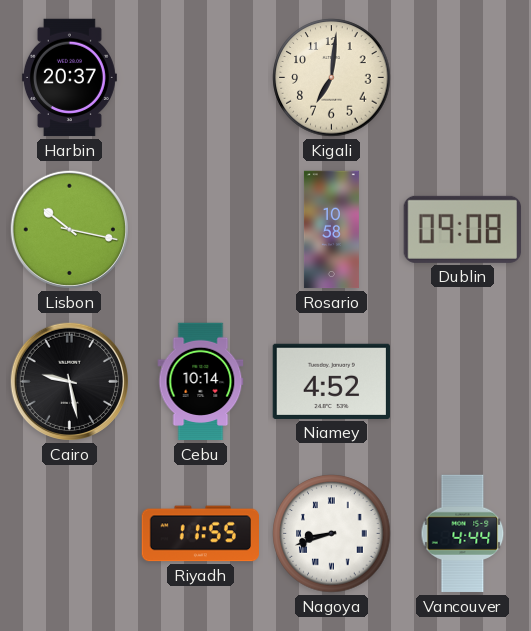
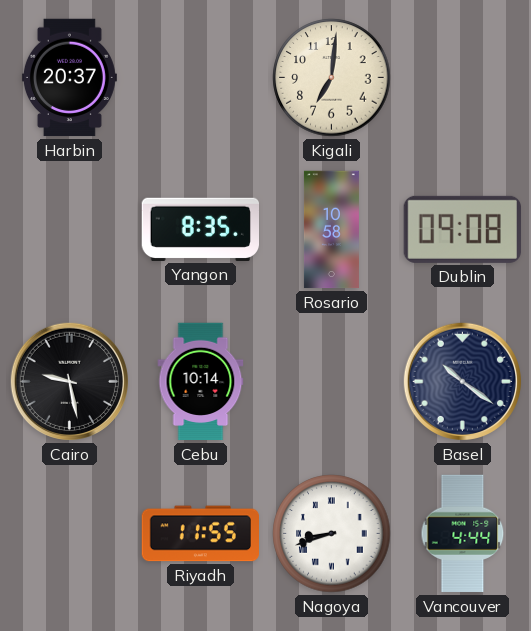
Lisbon: 10:17 -> none
Yangon: none -> 8:35
Niamey: 4:52 -> none
Basel: none -> 10:21
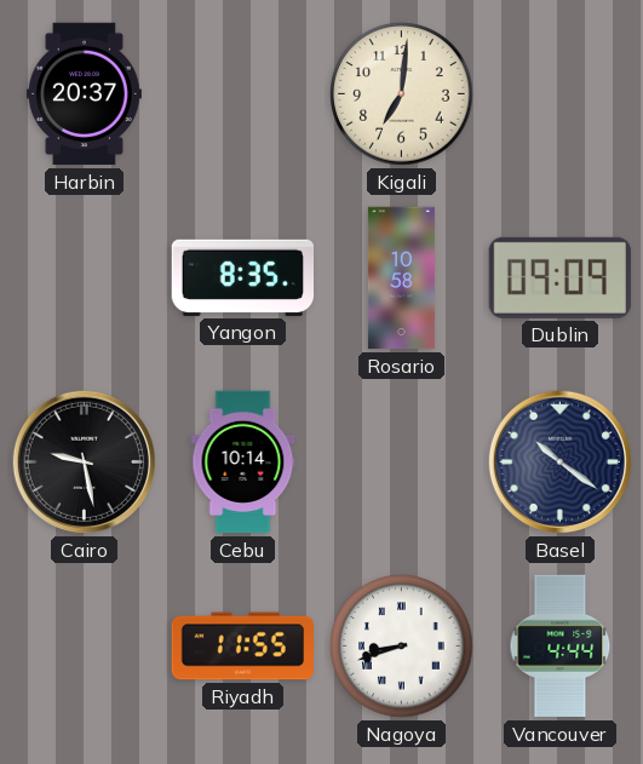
Dublin: 09:08 -> 09:09
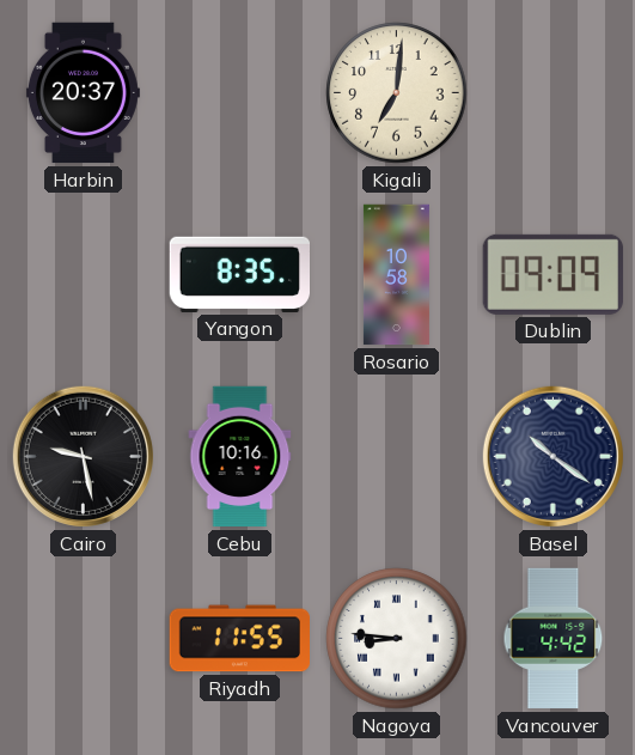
Cebu: 10:14 -> 10:16
Nagoya: 8:42 -> 8:46
Vancouver: 4:44 -> 4:42
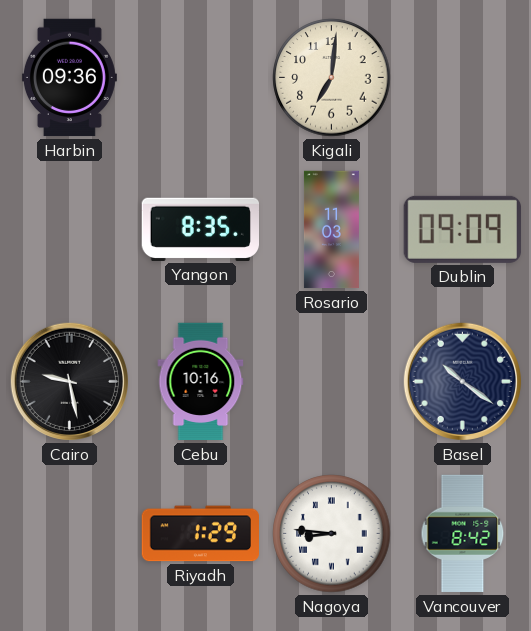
Harbin: 20:37 -> 09:36
Rosario: 10:58 -> 11:03
Riyadh: 11:55 -> 1:29
Vancouver: 4:42 -> 8:42
